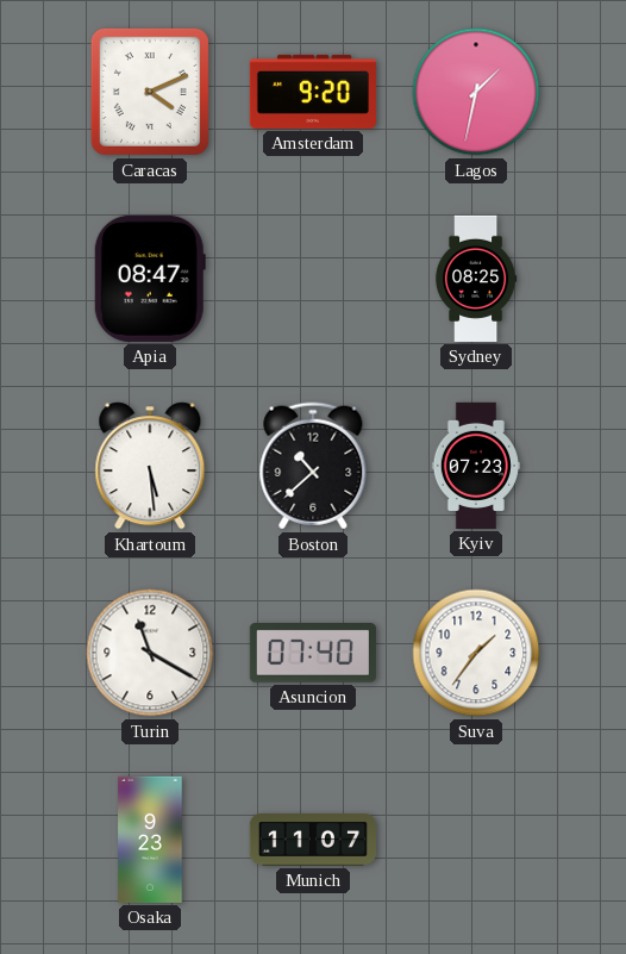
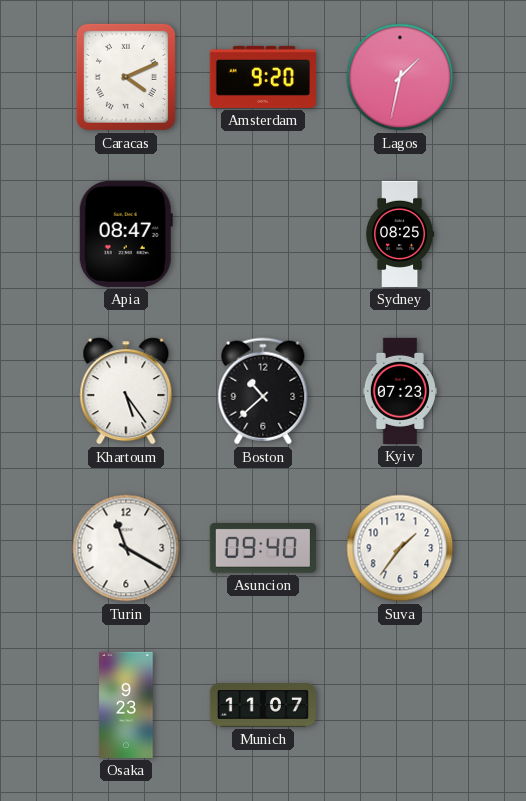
Khartoum: 5:29 -> 5:24
Asuncion: 07:40 -> 09:40
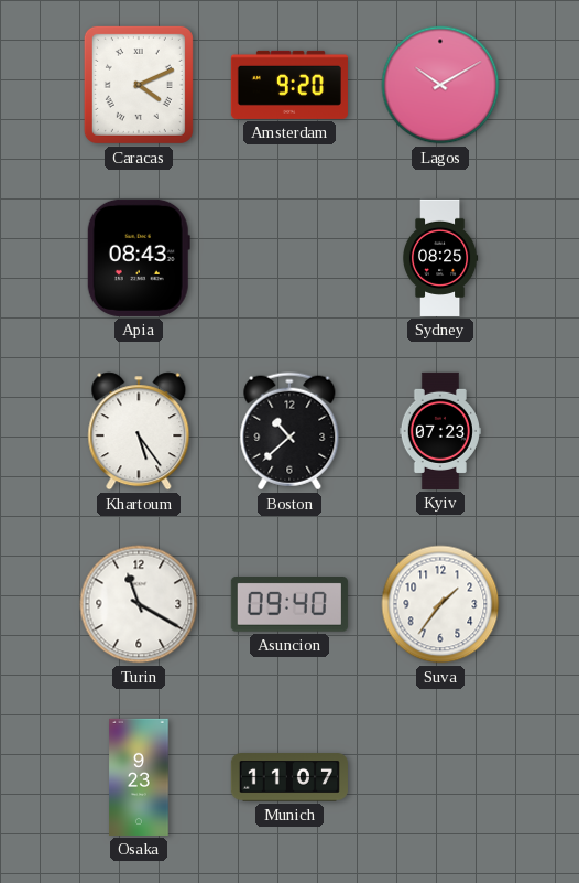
Lagos: 1:32 -> 10:10
Apia: 08:47 -> 08:43
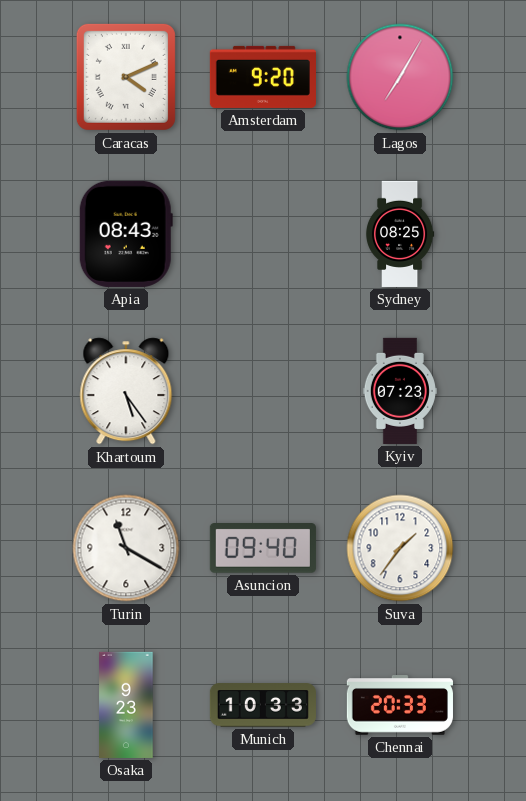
Lagos: 10:10 -> 7:05
Boston: 10:38 -> none
Munich: 11:07 -> 10:33
Chennai: none -> 20:33
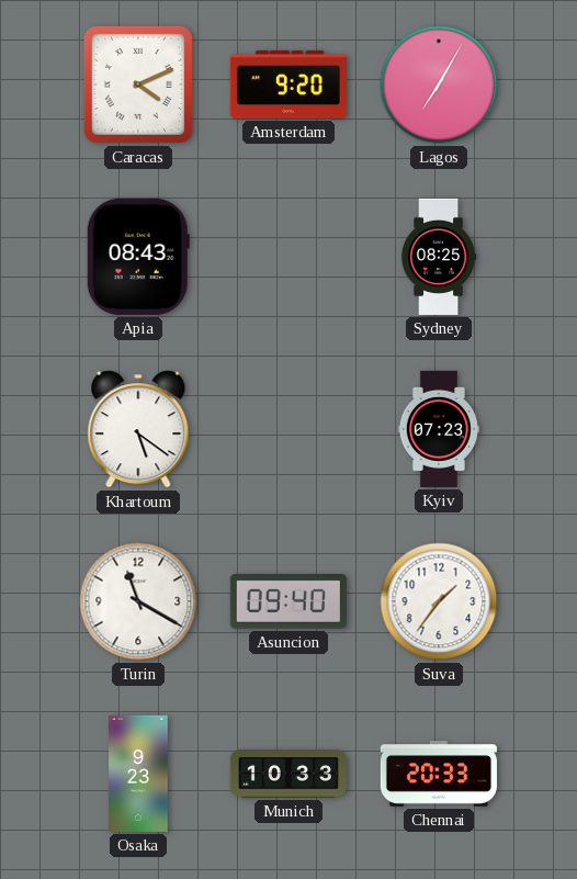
Khartoum: 5:24 -> 5:21
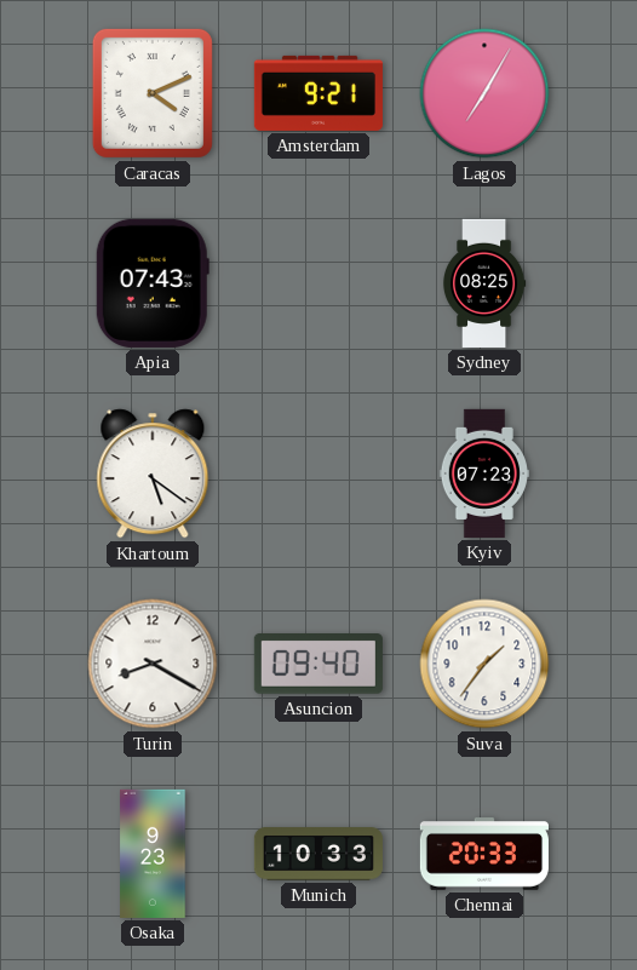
Amsterdam: 9:20 -> 9:21
Apia: 08:43 -> 07:43
Turin: 11:20 -> 8:20
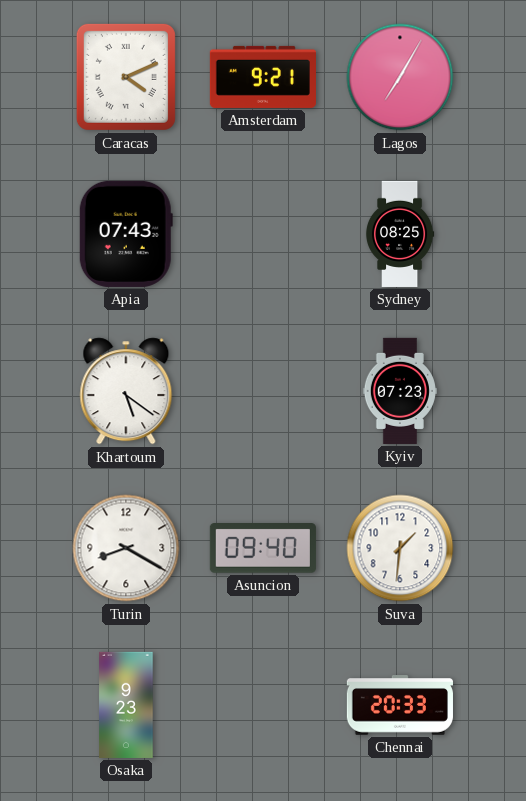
Suva: 1:36 -> 1:31
Munich: 10:33 -> none
